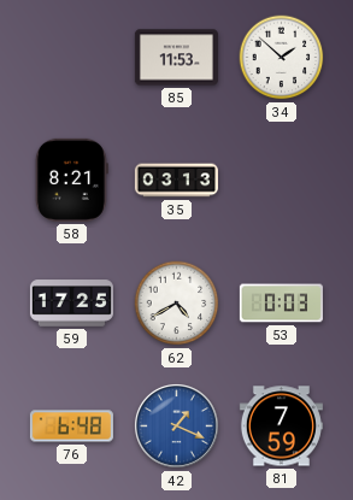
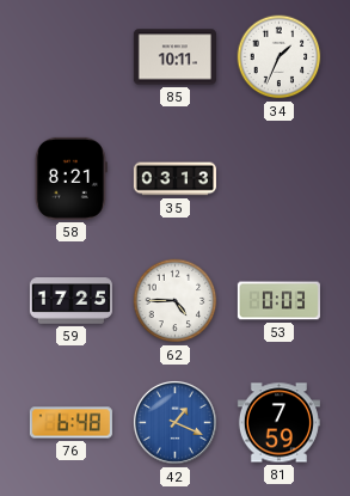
85: 11:53 -> 10:11
34: 1:52 -> 1:34
62: 4:40 -> 4:45
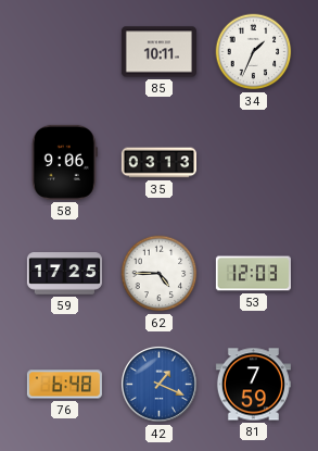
58: 8:21 -> 9:06
53: 0:03 -> 12:03
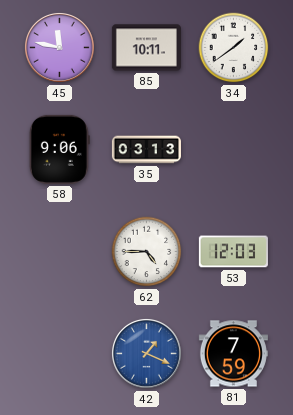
45: none -> 11:47
34: 1:34 -> 1:39
59: 17:25 -> none
76: 6:48 -> none
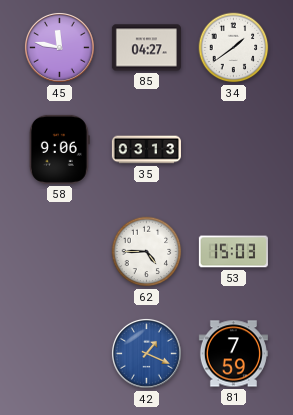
85: 10:11 -> 04:27
53: 12:03 -> 15:03
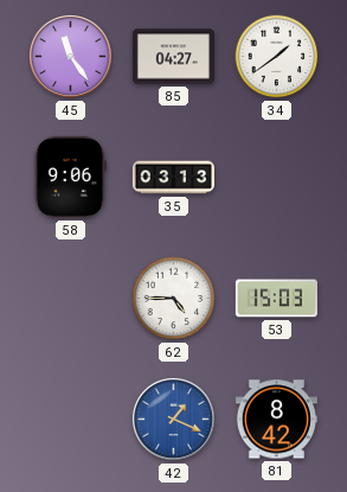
45: 11:47 -> 11:24
81: 7:59 -> 8:42
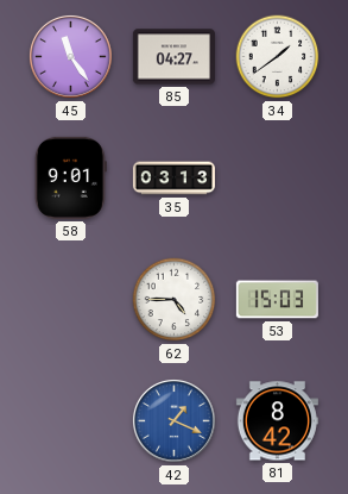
58: 9:06 -> 9:01
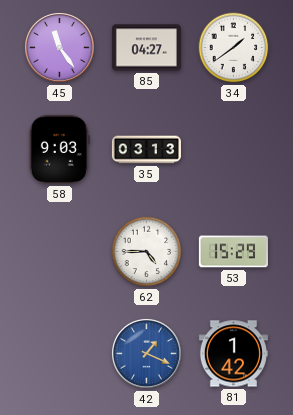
58: 9:01 -> 9:03
53: 15:03 -> 15:29
81: 8:42 -> 1:42
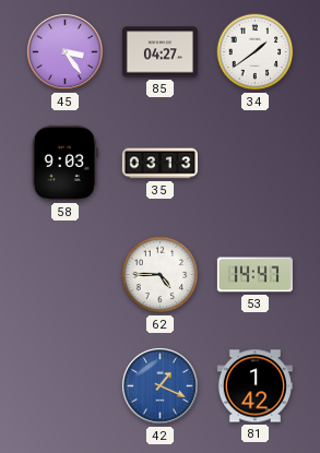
45: 11:24 -> 3:24
53: 15:29 -> 14:47
